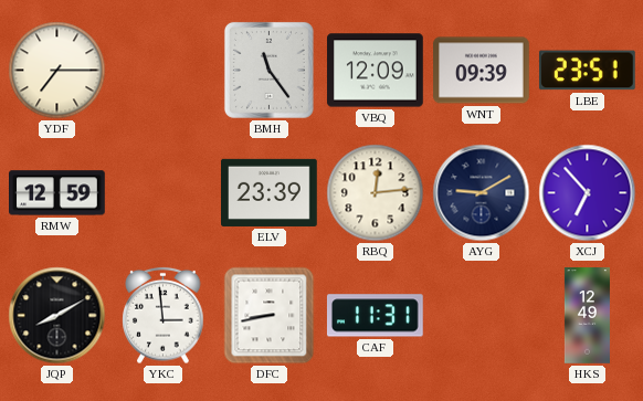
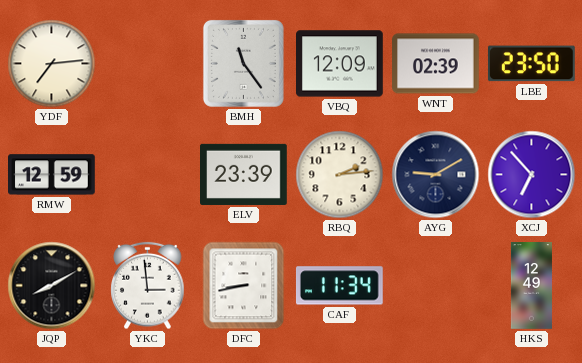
YDF: 7:15 -> 7:14
WNT: 09:39 -> 02:39
LBE: 23:51 -> 23:50
RBQ: 12:14 -> 2:14
CAF: 11:31 -> 11:34
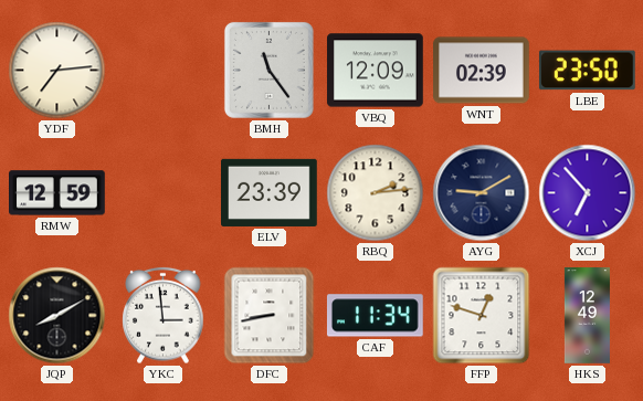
FFP: none -> 12:48
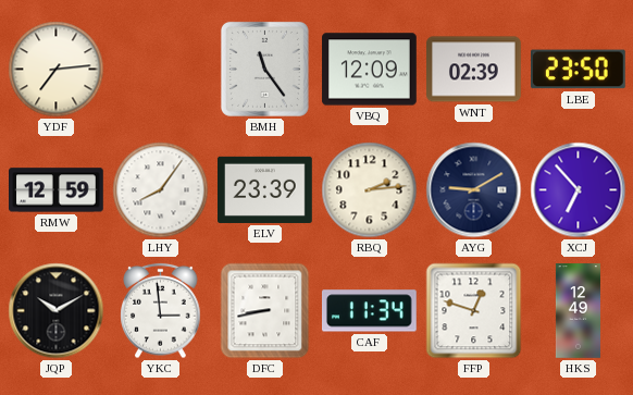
LHY: none -> 8:06
JQP: 8:10 -> 10:10
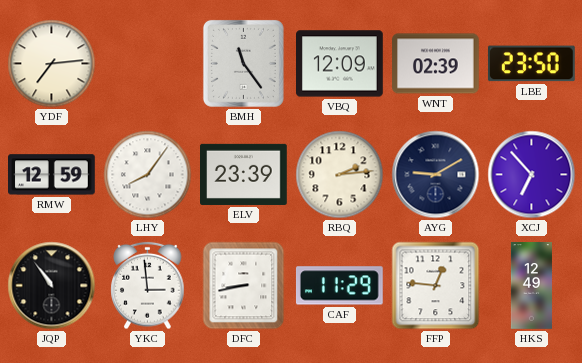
JQP: 10:10 -> 10:54
CAF: 11:34 -> 11:29
FFP: 12:48 -> 12:46
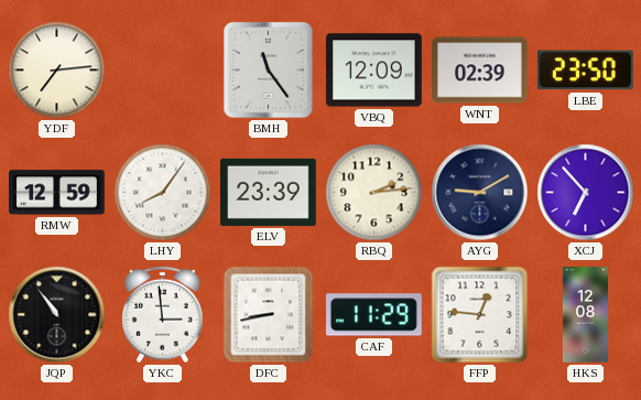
HKS: 12:49 -> 12:08
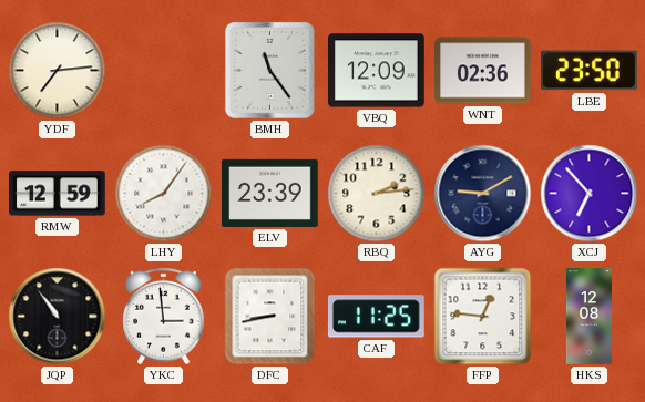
WNT: 02:39 -> 02:36
CAF: 11:29 -> 11:25
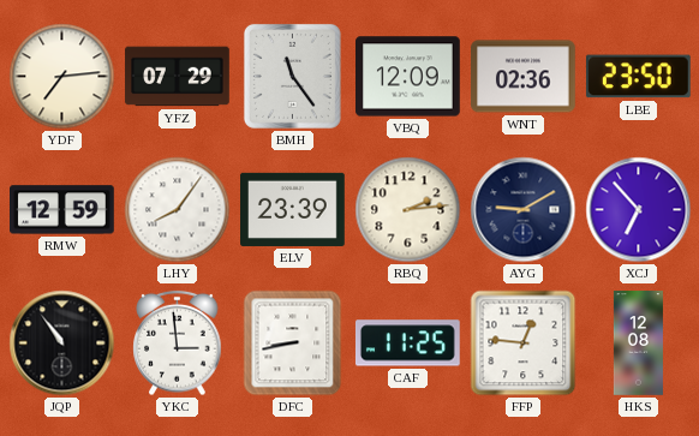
YFZ: none -> 07:29
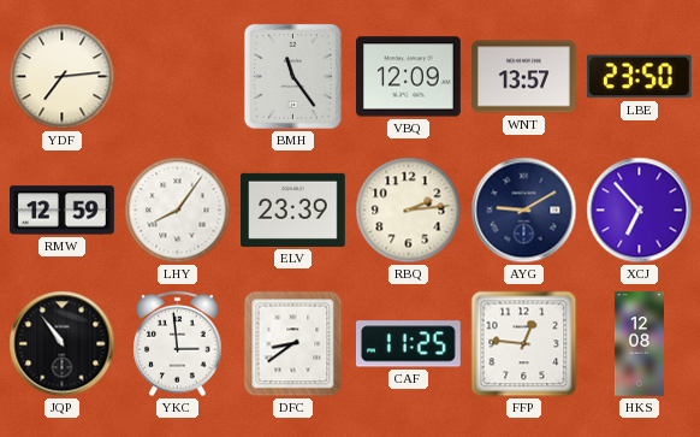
YFZ: 07:29 -> none
WNT: 02:36 -> 13:57
DFC: 8:43 -> 8:39
